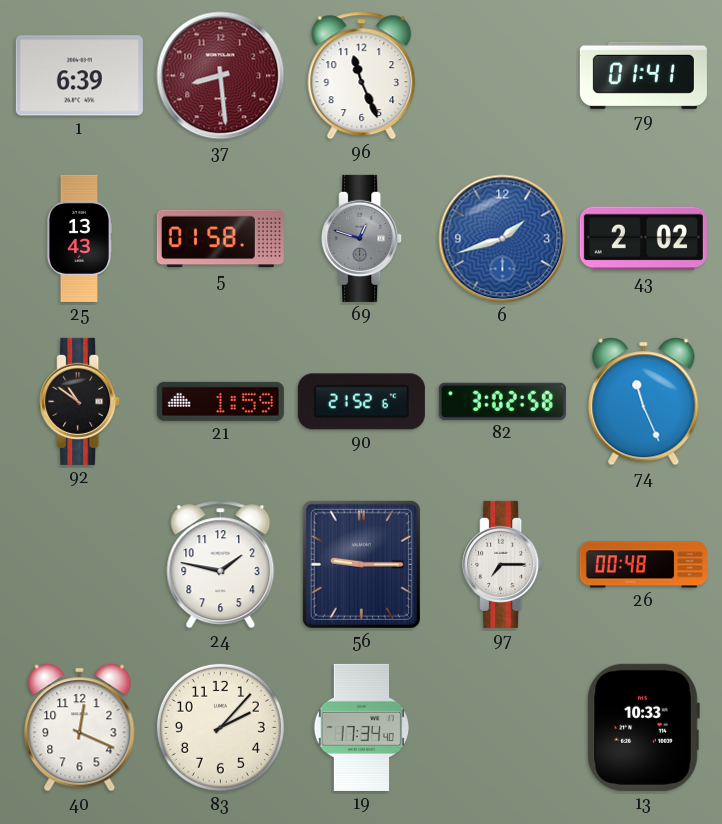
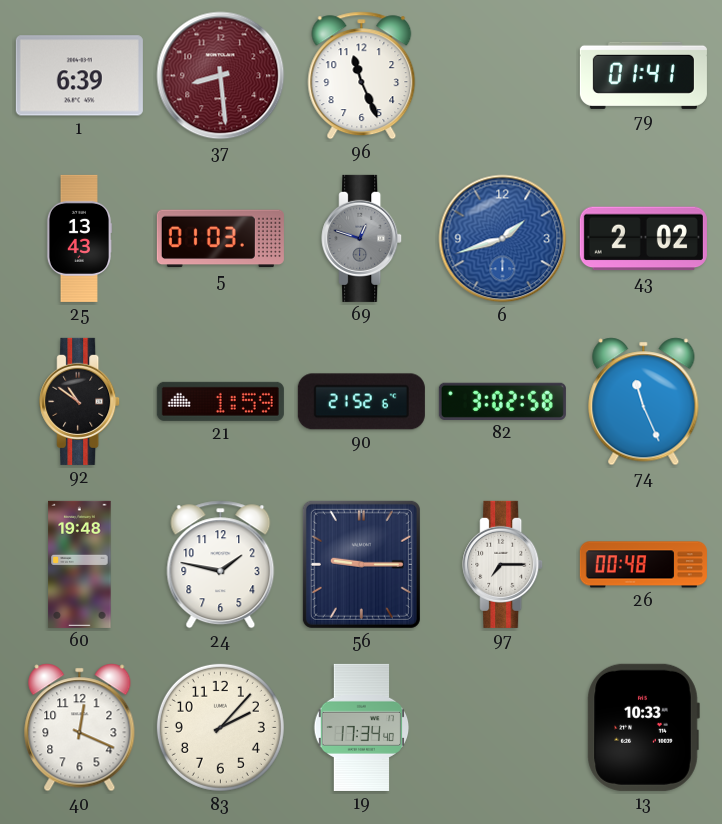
5: 01:58 -> 01:03
60: none -> 19:48
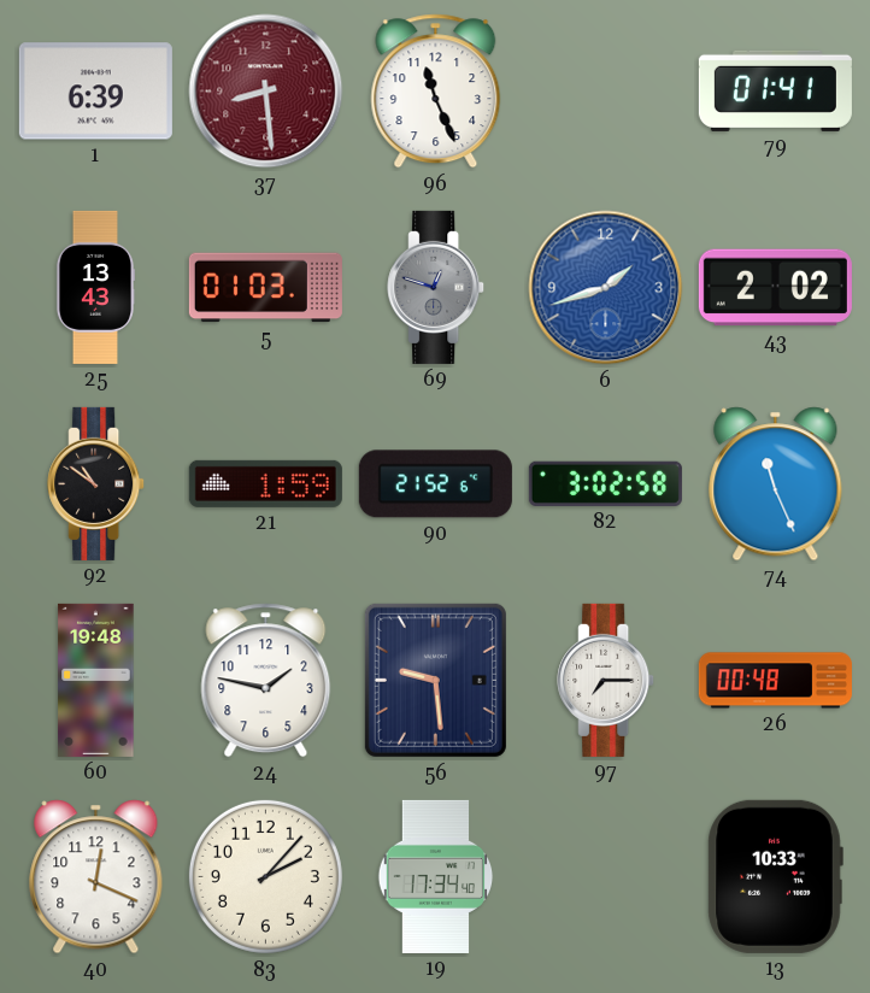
56: 9:15 -> 9:29
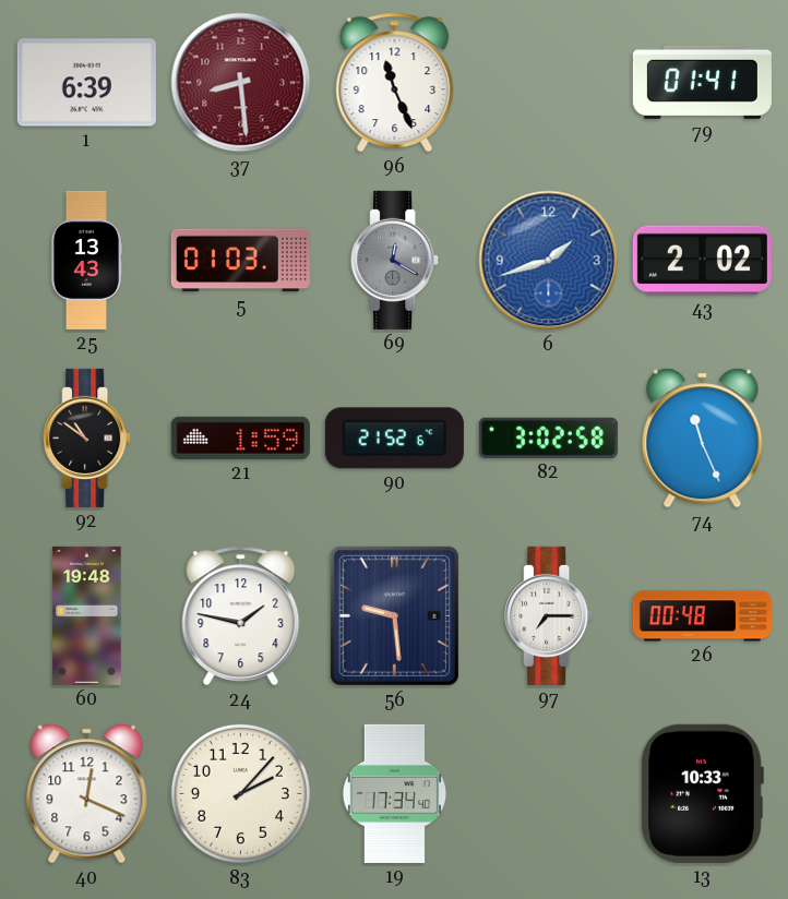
69: 12:48 -> 12:20
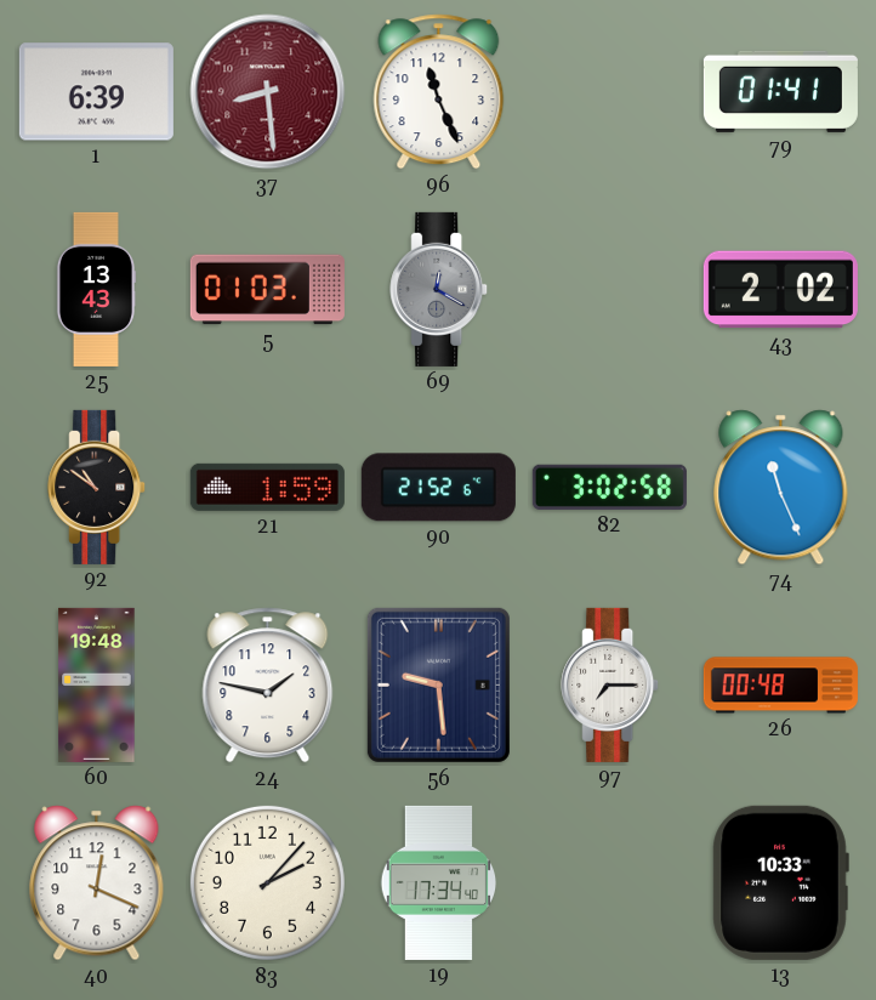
6: 1:42 -> none
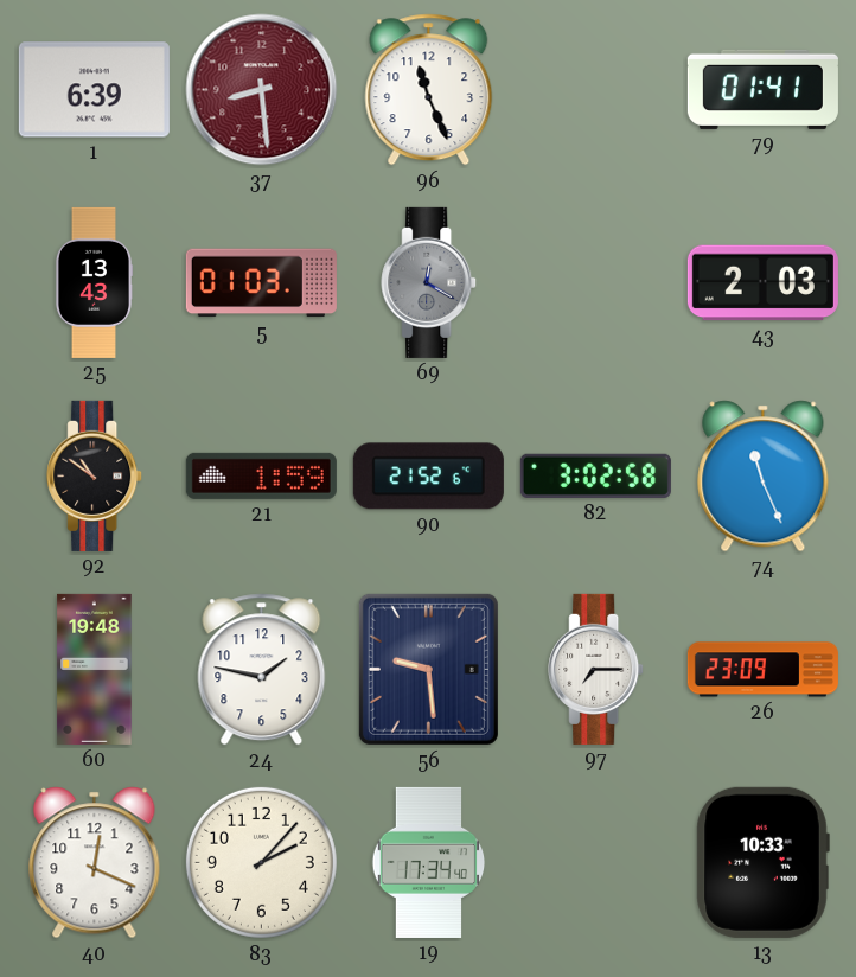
43: 2:02 -> 2:03
26: 00:48 -> 23:09
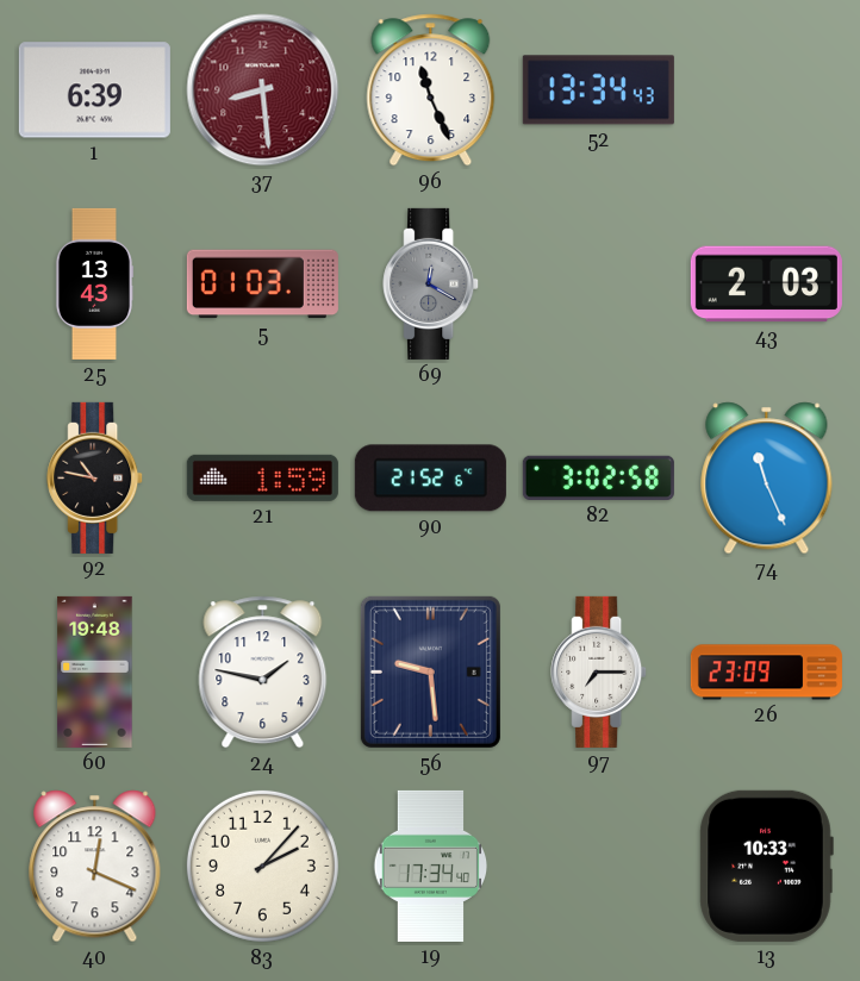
52: none -> 13:34
79: 01:41 -> none
92: 10:51 -> 10:47
